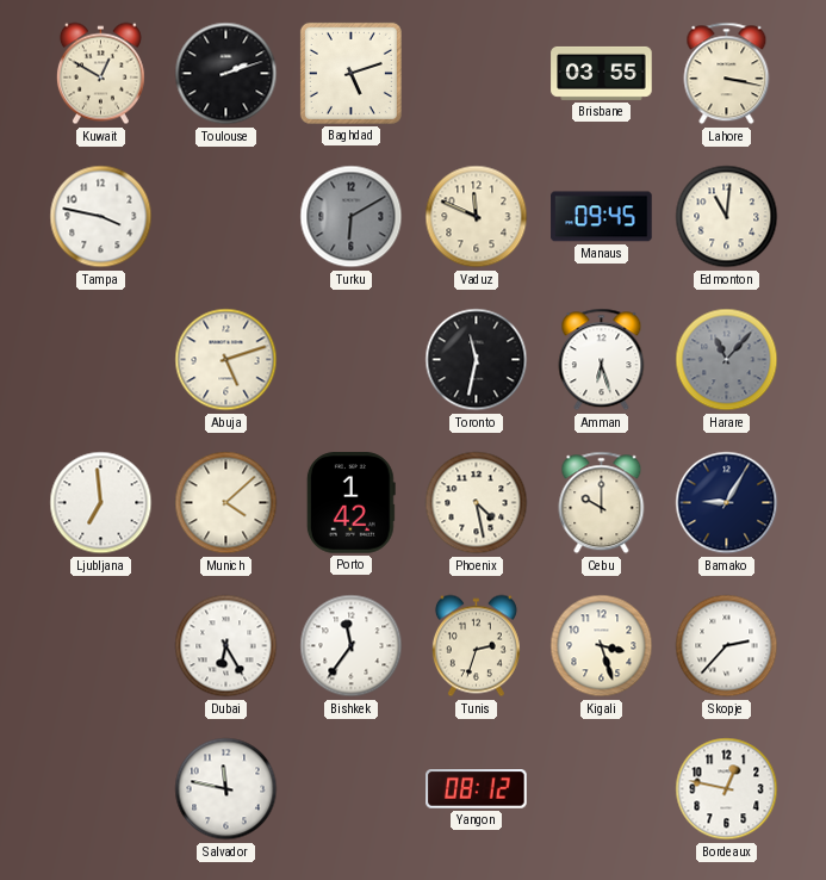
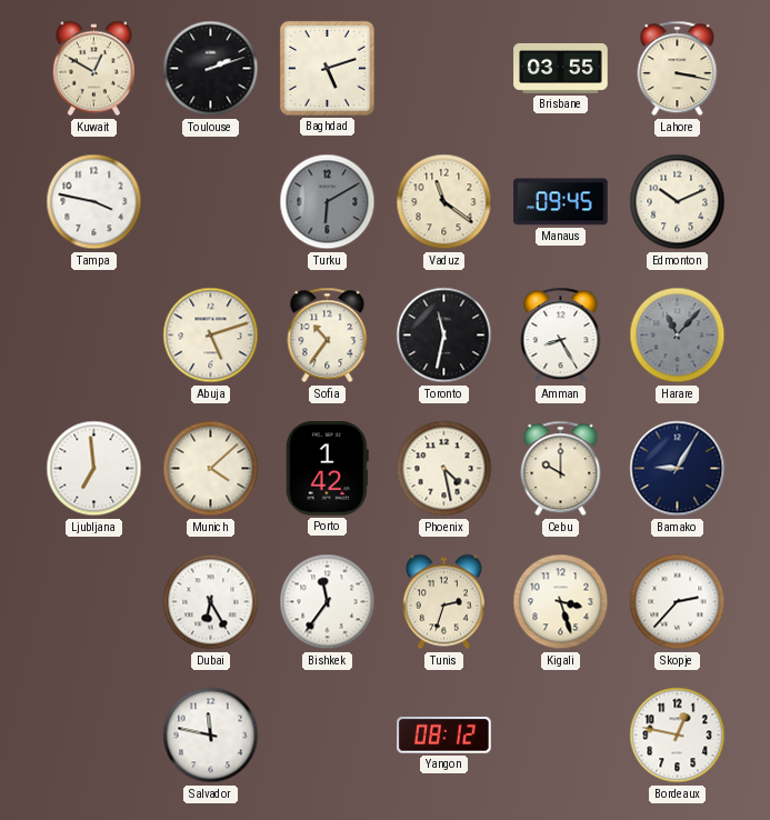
Vaduz: 11:49 -> 11:21
Edmonton: 11:01 -> 10:11
Sofia: none -> 10:36
Amman: 6:27 -> 8:25
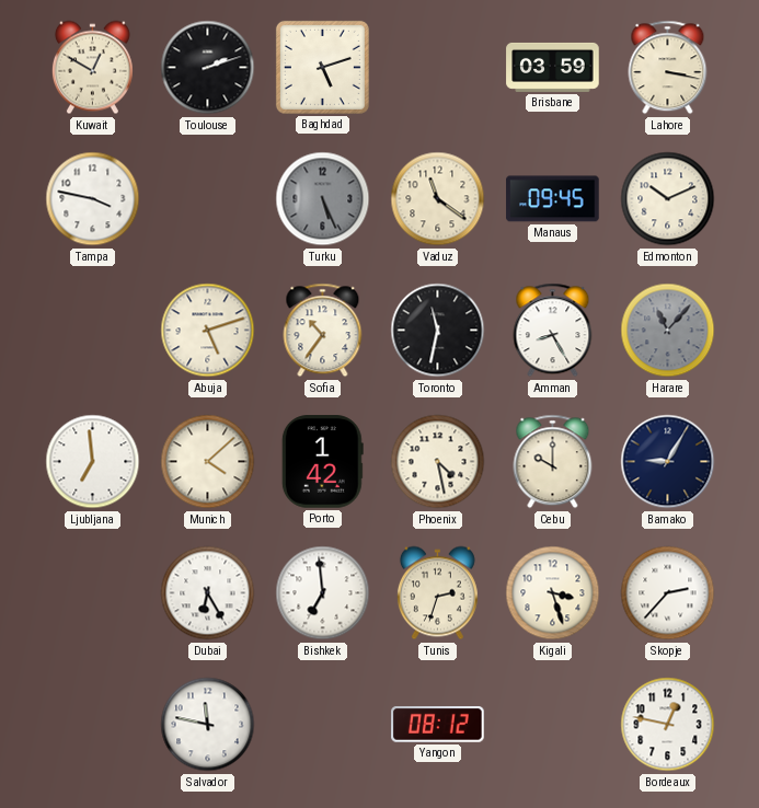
Brisbane: 03:55 -> 03:59
Turku: 6:10 -> 5:26
Bishkek: 11:36 -> 6:59
